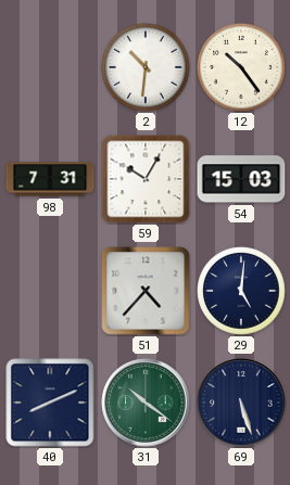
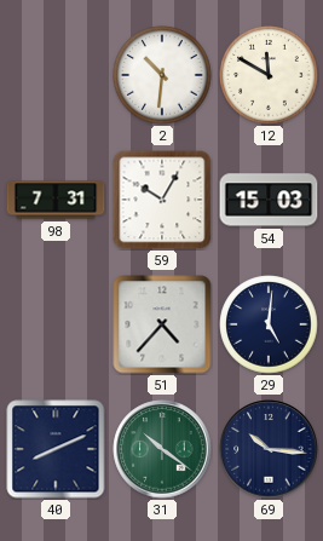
12: 10:24 -> 11:50
69: 5:27 -> 10:16
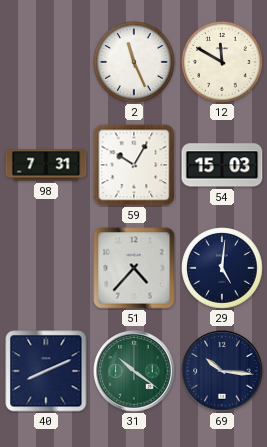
2: 10:31 -> 11:26
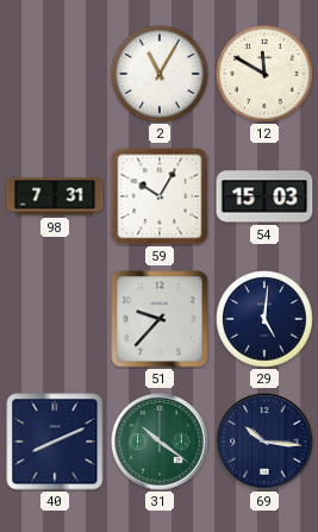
2: 11:26 -> 11:05
51: 4:37 -> 9:37
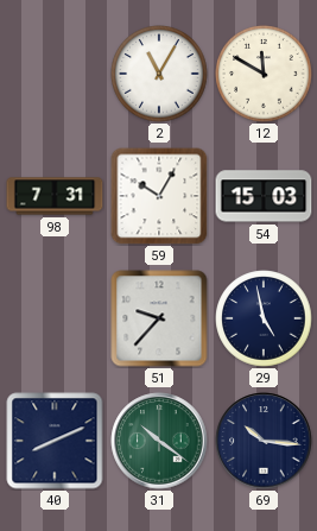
29: 5:01 -> 4:58
